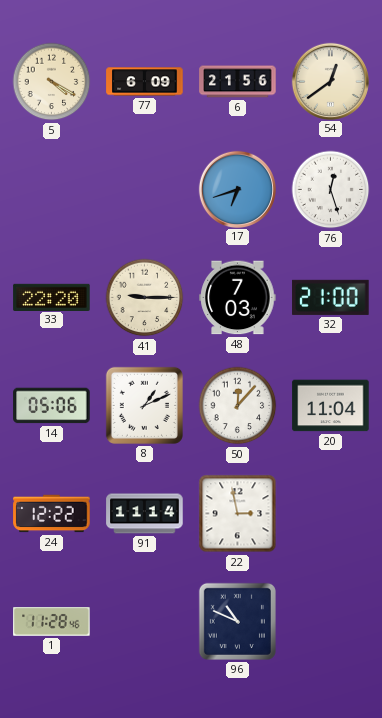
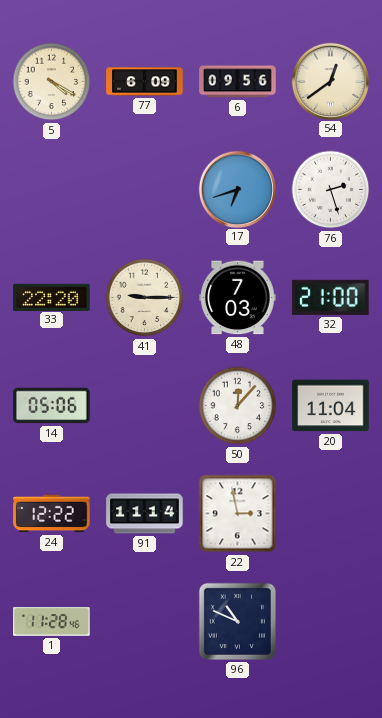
6: 21:56 -> 09:56
76: 12:27 -> 2:27
8: 1:11 -> none
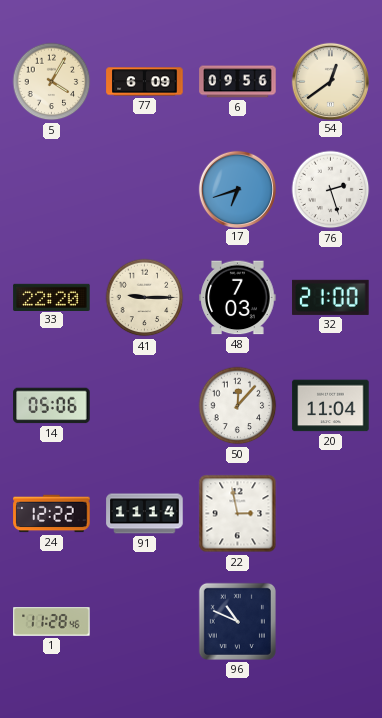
5: 4:20 -> 4:05
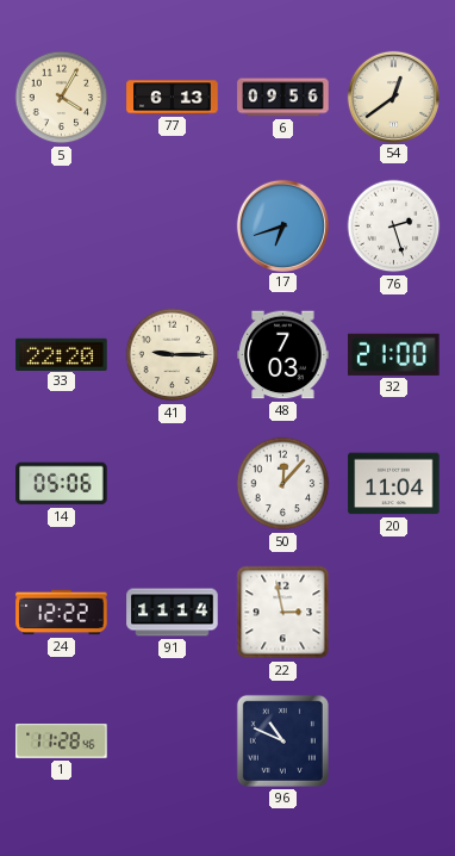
77: 6:09 -> 6:13
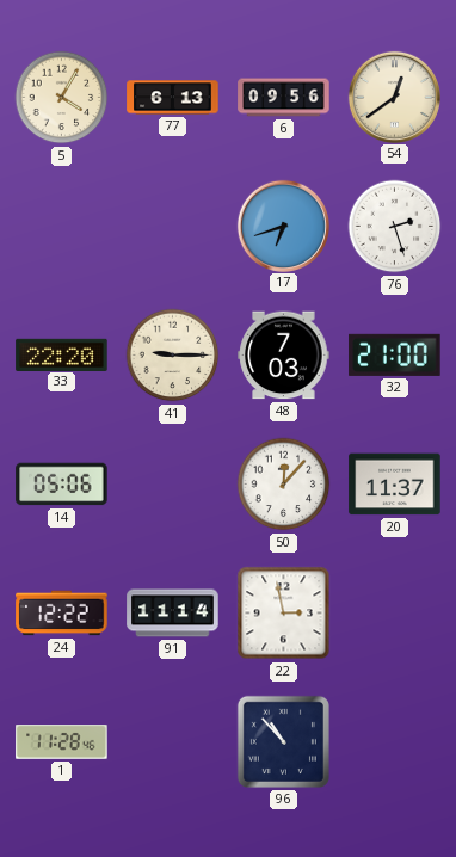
20: 11:04 -> 11:37
96: 10:49 -> 10:53
